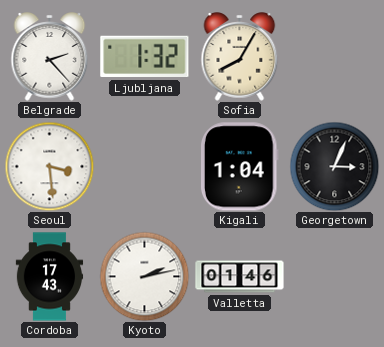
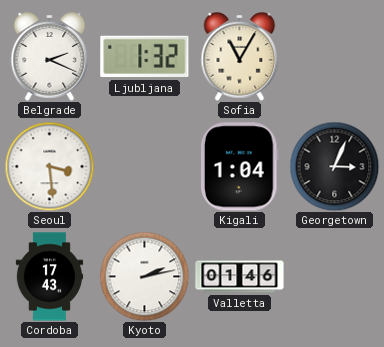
Belgrade: 2:23 -> 2:19
Sofia: 8:05 -> 11:05
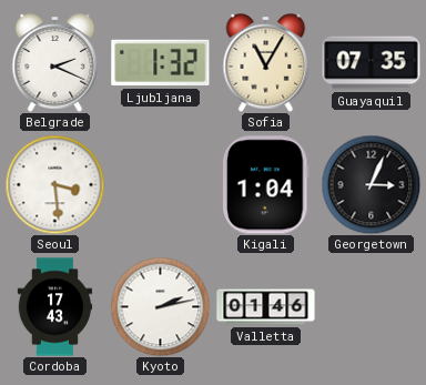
Guayaquil: none -> 07:35
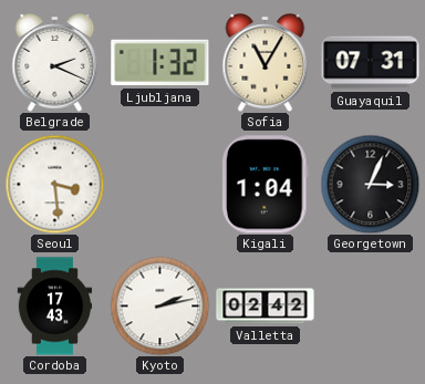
Guayaquil: 07:35 -> 07:31
Valletta: 01:46 -> 02:42
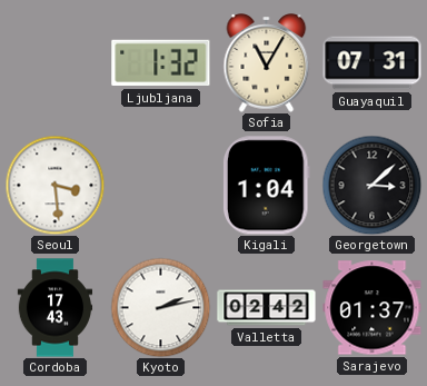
Belgrade: 2:19 -> none
Georgetown: 3:04 -> 3:08
Sarajevo: none -> 01:37
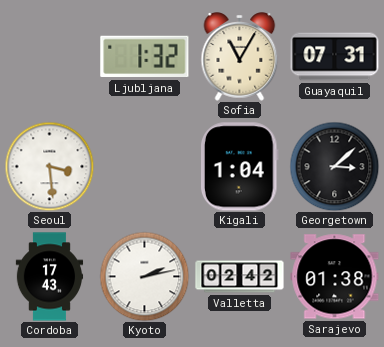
Sarajevo: 01:37 -> 01:38
